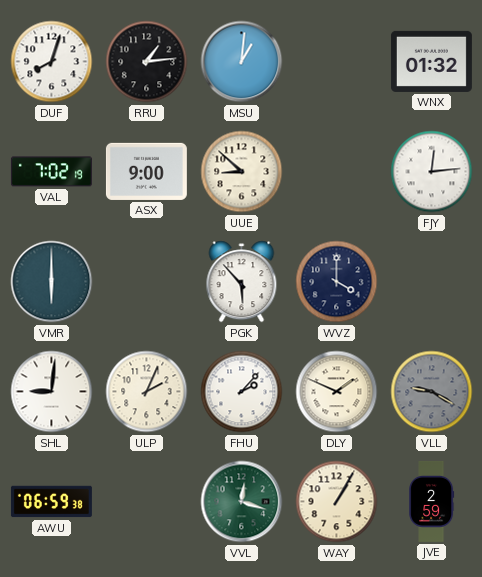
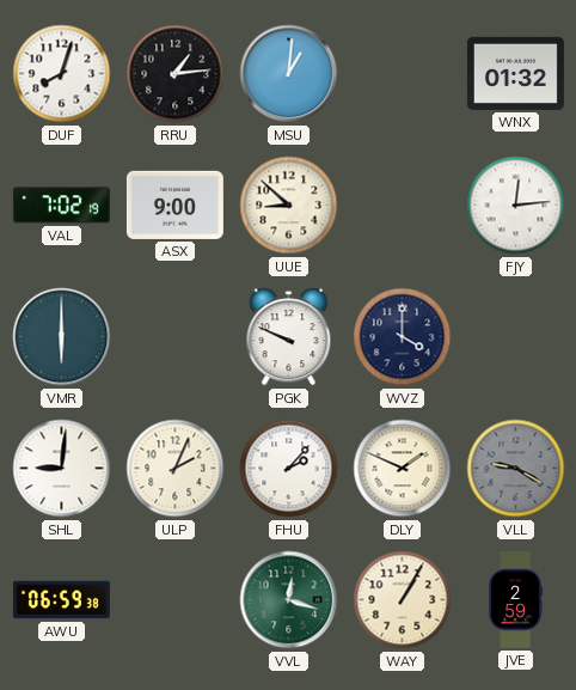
PGK: 5:53 -> 9:49
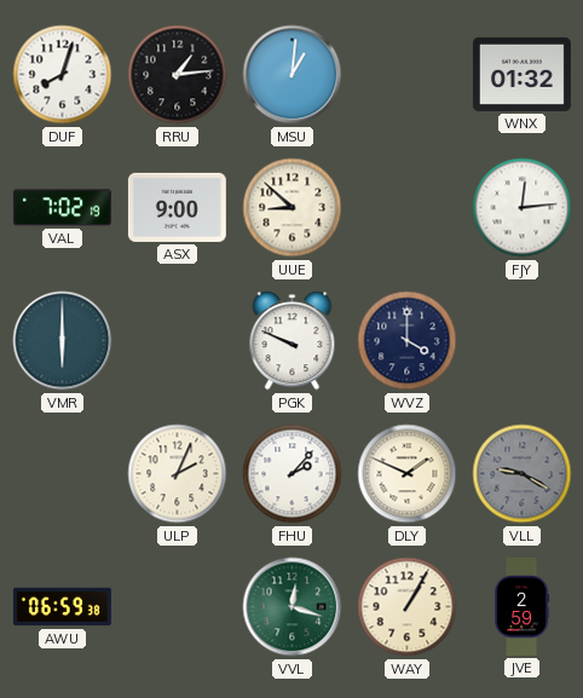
SHL: 9:01 -> none
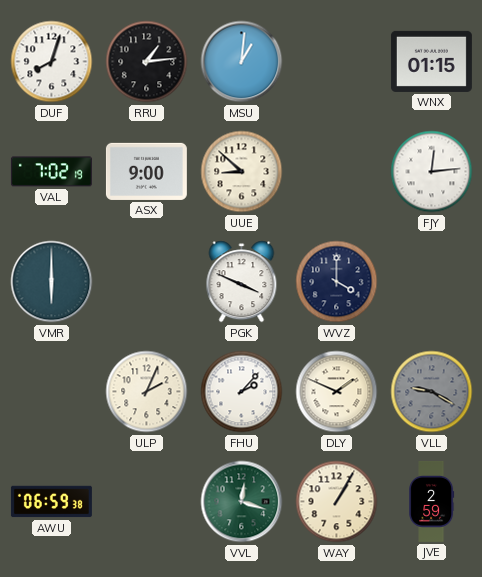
WNX: 01:32 -> 01:15
PGK: 9:49 -> 3:49
